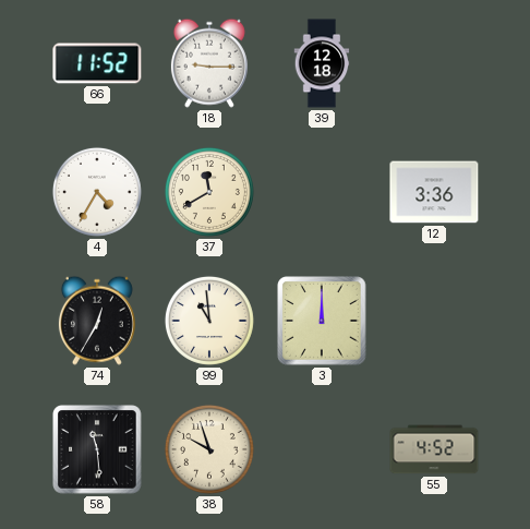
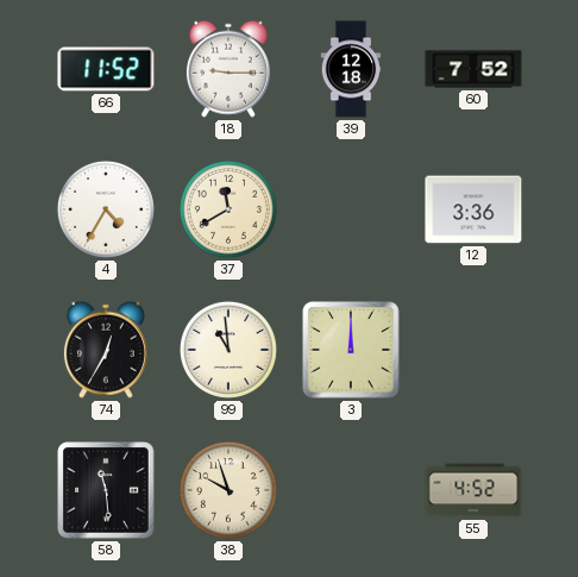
60: none -> 7:52
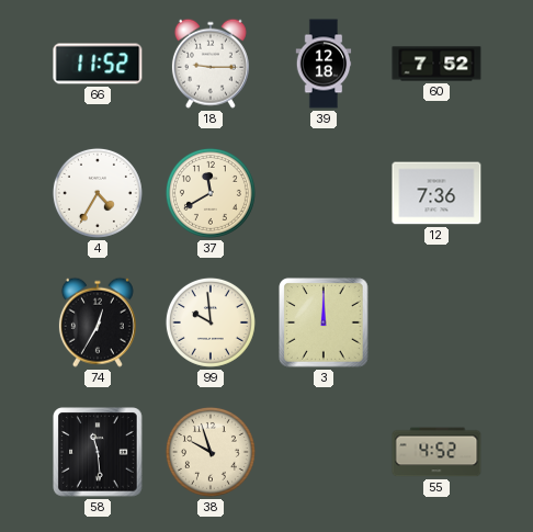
12: 3:36 -> 7:36
99: 10:59 -> 9:59
